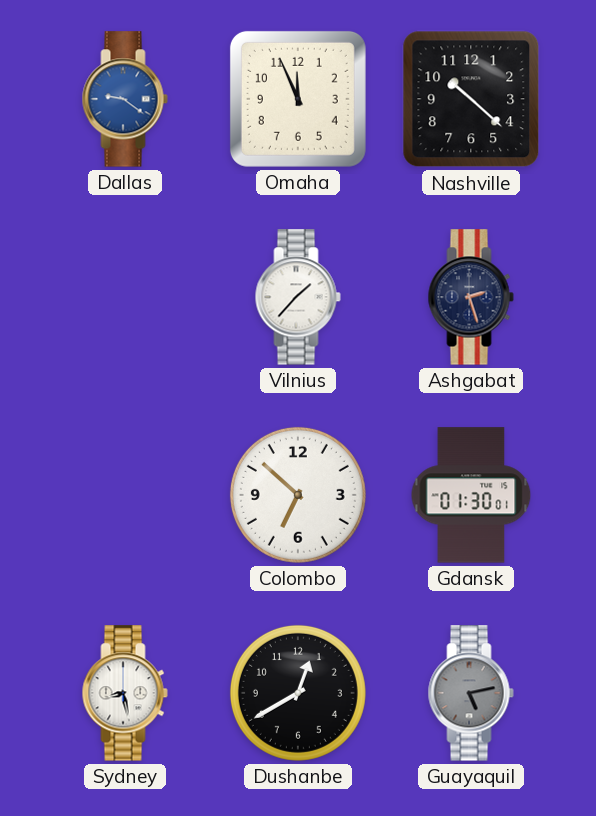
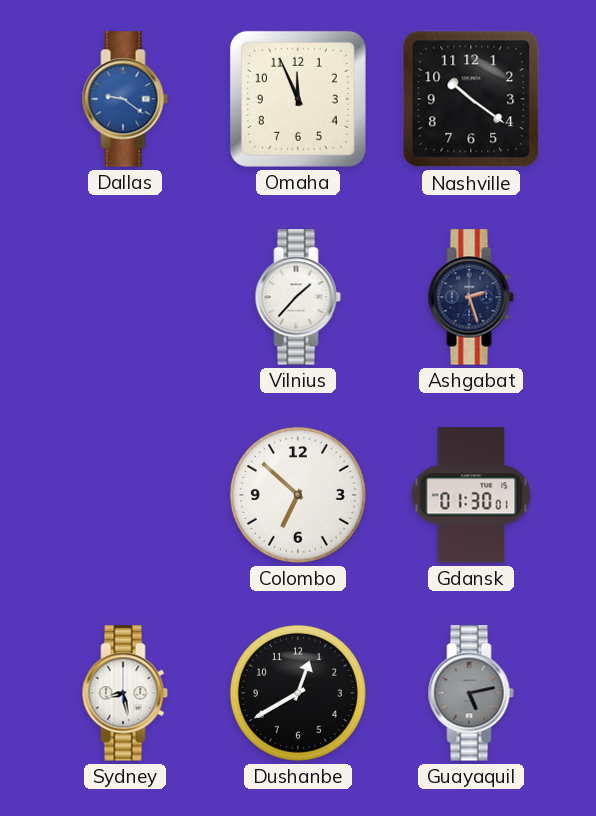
Nashville: 10:22 -> 10:21
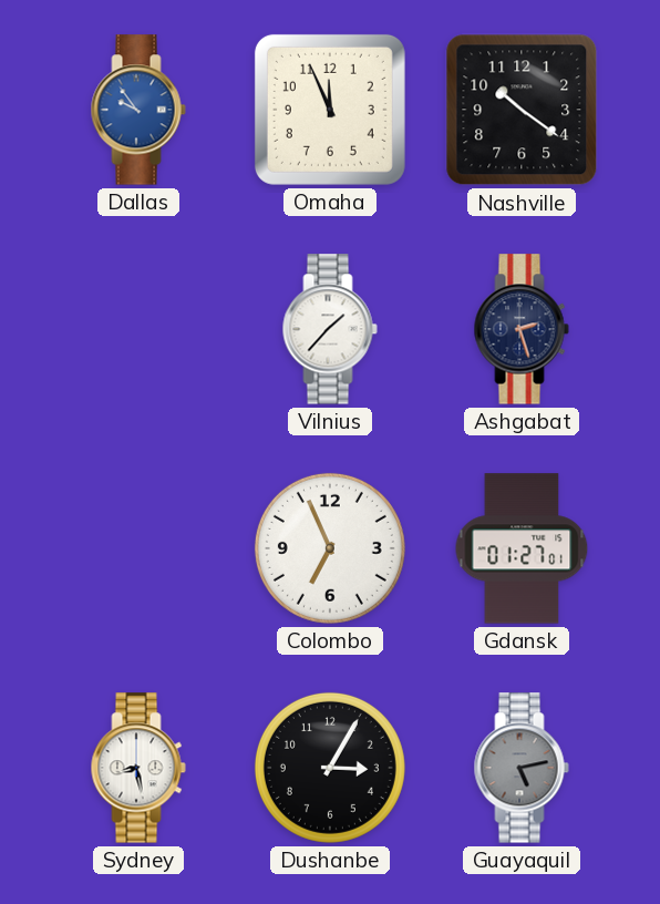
Dallas: 9:21 -> 9:54
Colombo: 6:52 -> 6:56
Gdansk: 01:30 -> 01:27
Dushanbe: 12:40 -> 3:05
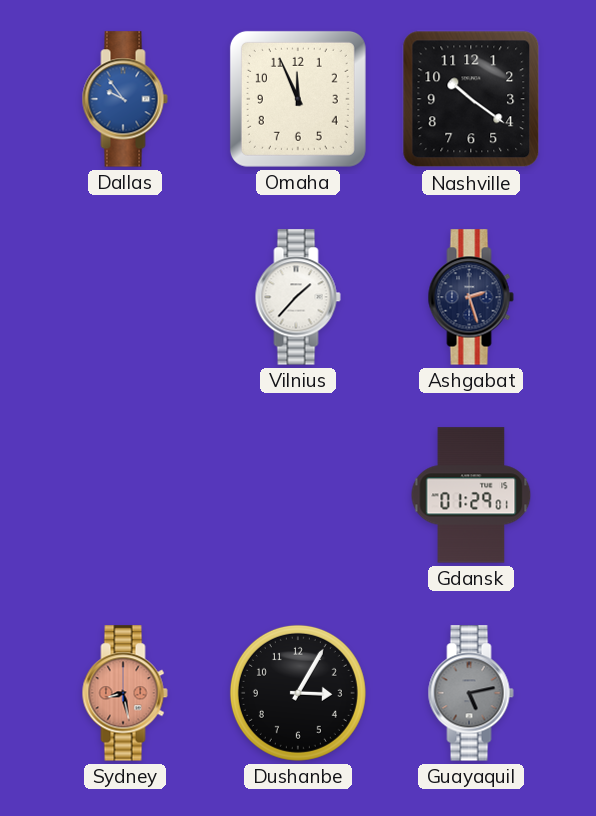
Colombo: 6:56 -> none
Gdansk: 01:27 -> 01:29
Sydney dial: white -> salmon
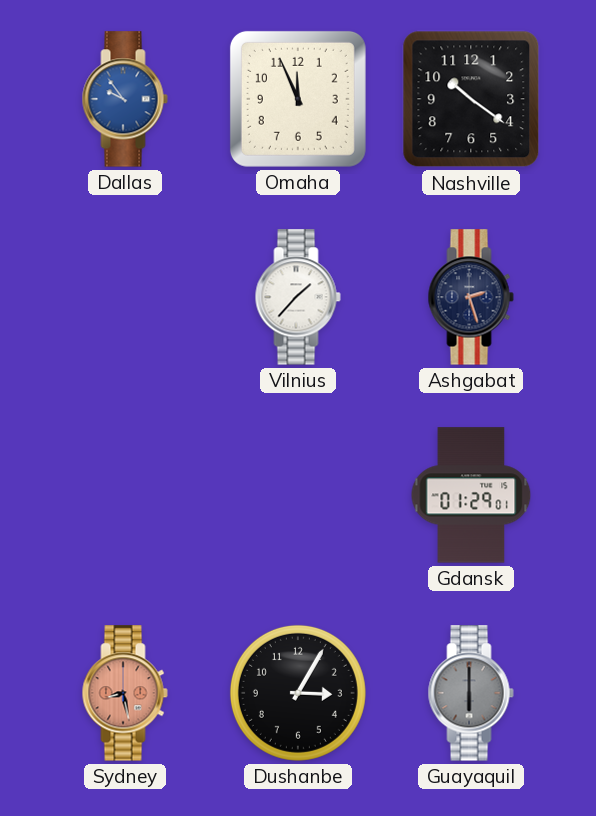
Guayaquil: 5:13 -> 6:00
